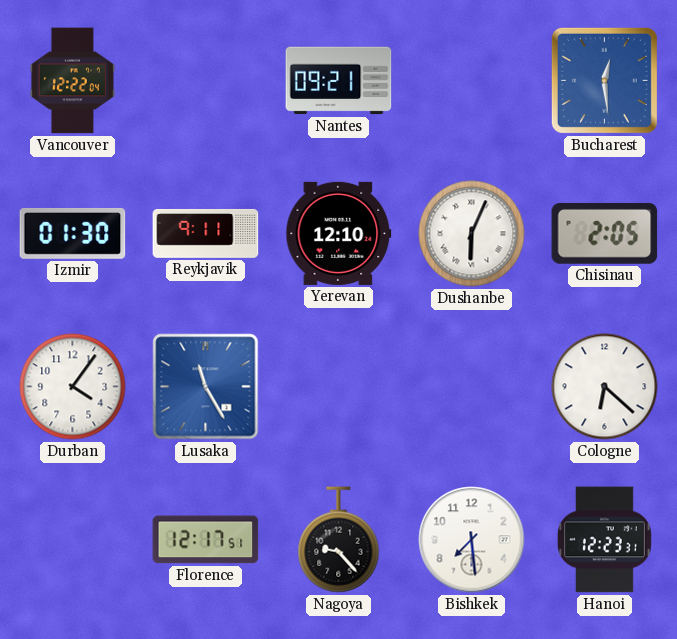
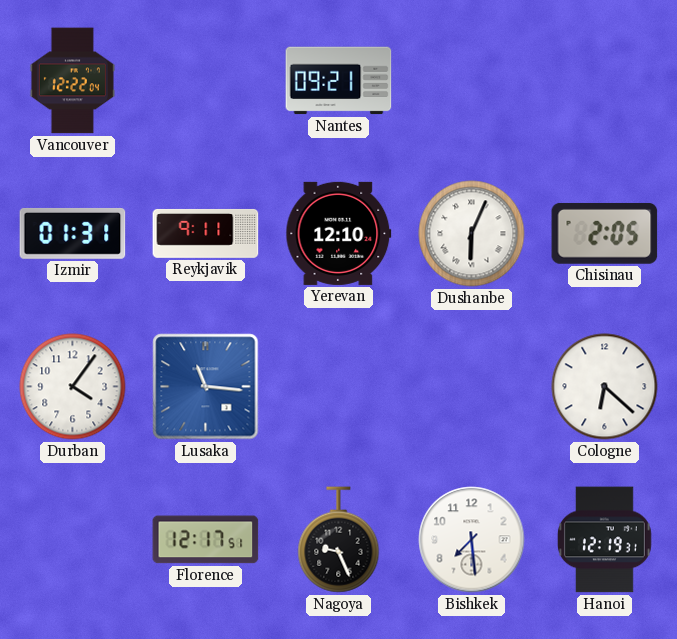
Bucharest: 12:29 -> none
Izmir: 01:30 -> 01:31
Lusaka: 11:25 -> 11:16
Nagoya: 9:23 -> 9:26
Hanoi: 12:23 -> 12:19
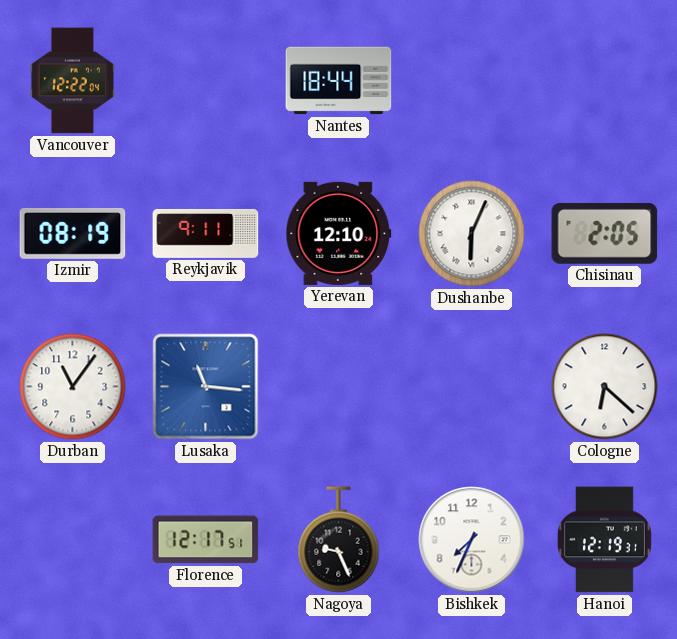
Nantes: 09:21 -> 18:44
Izmir: 01:31 -> 08:19
Durban: 4:06 -> 11:06
Bishkek: 7:29 -> 7:34
